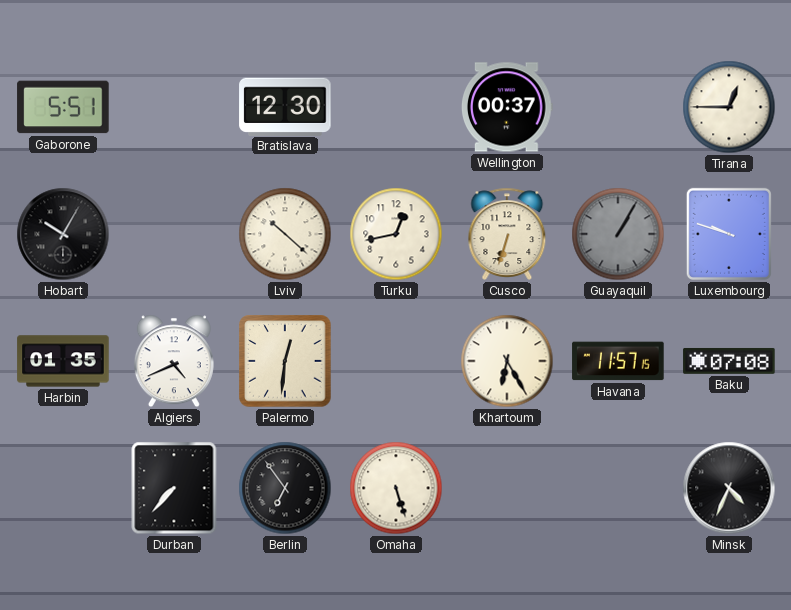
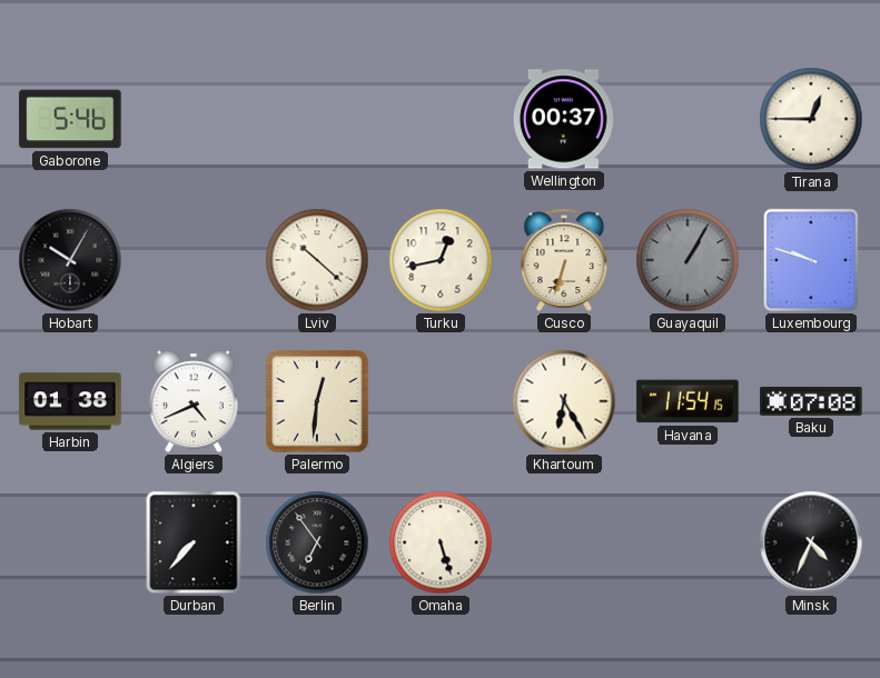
Gaborone: 5:51 -> 5:46
Bratislava: 12:30 -> none
Harbin: 01:35 -> 01:38
Havana: 11:57 -> 11:54
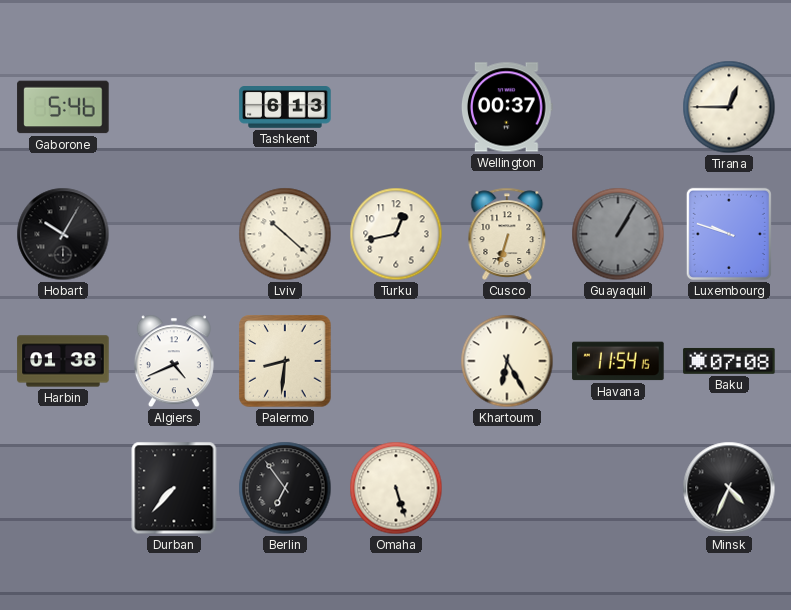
Tashkent: none -> 6:13
Palermo: 12:31 -> 8:31
